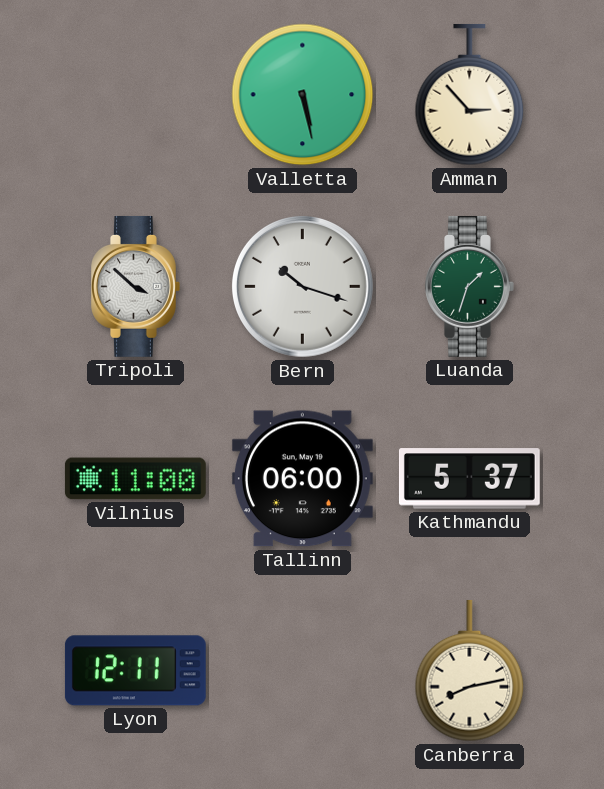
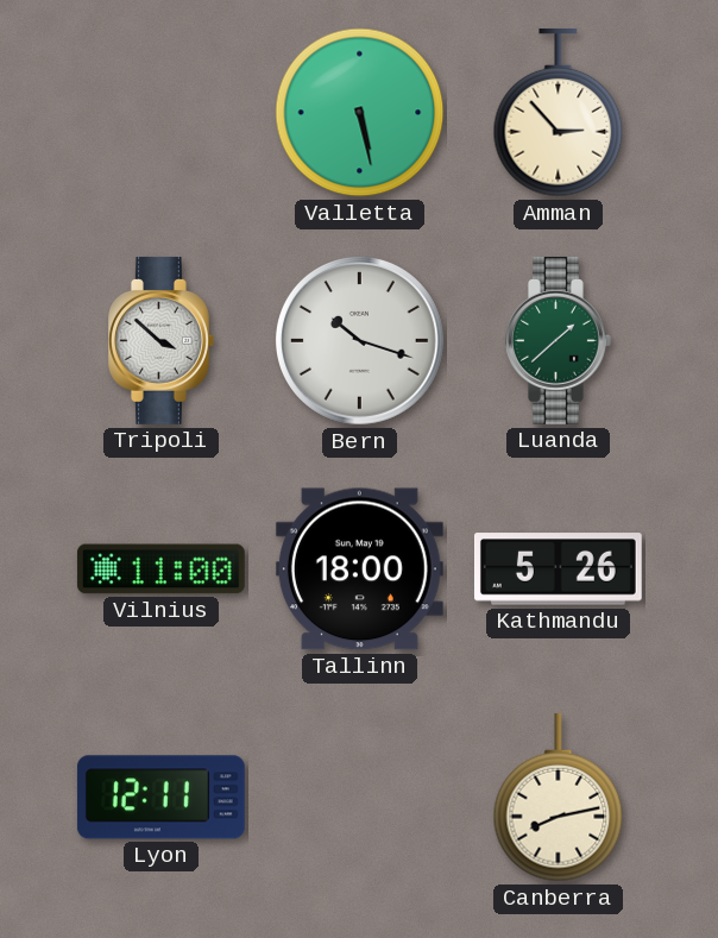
Luanda: 1:33 -> 1:38
Tallinn: 06:00 -> 18:00
Kathmandu: 5:37 -> 5:26
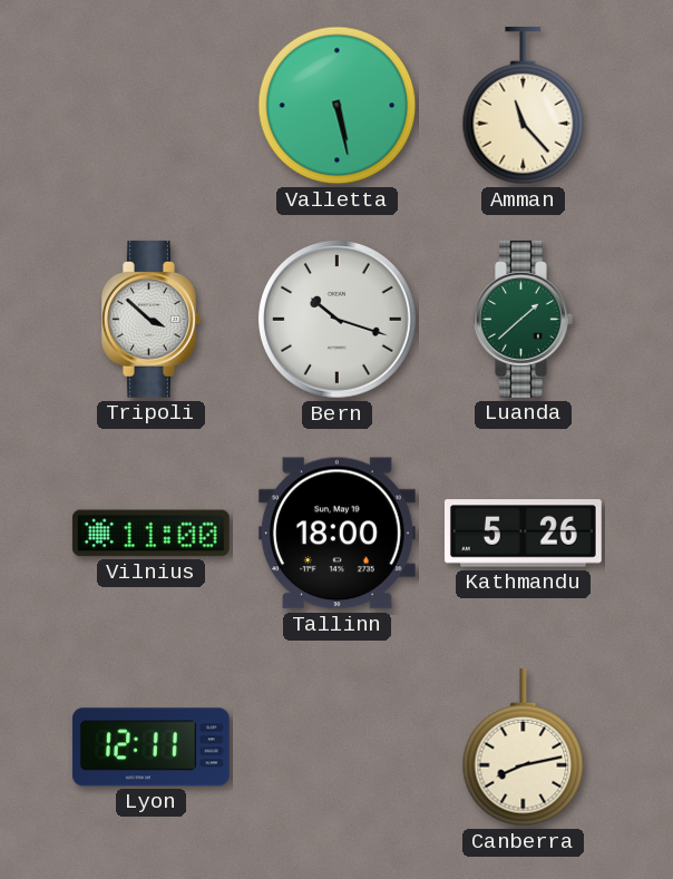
Amman: 2:53 -> 11:23
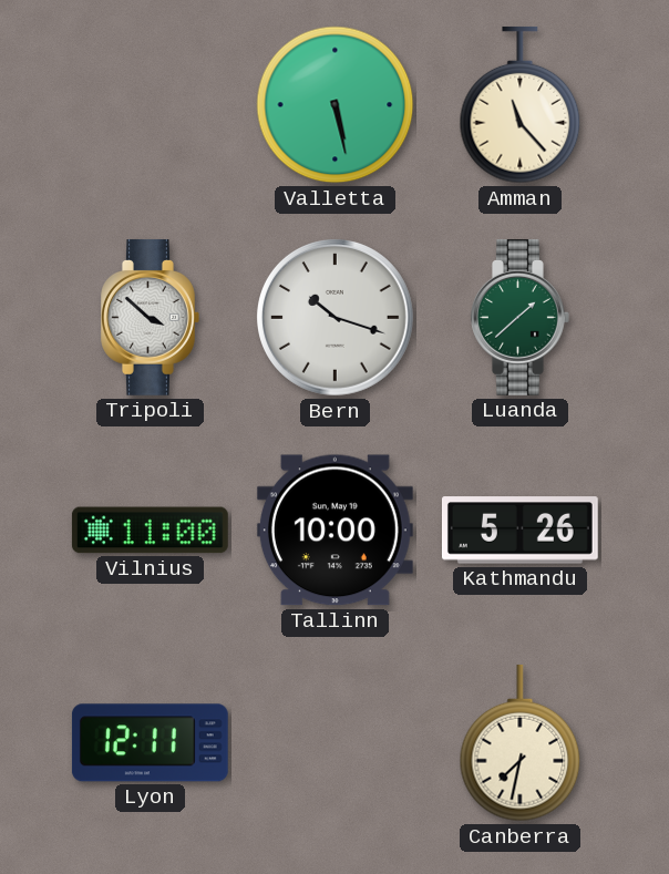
Tallinn: 18:00 -> 10:00
Canberra: 8:13 -> 7:32
